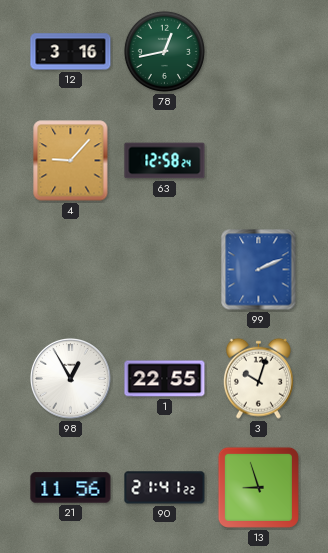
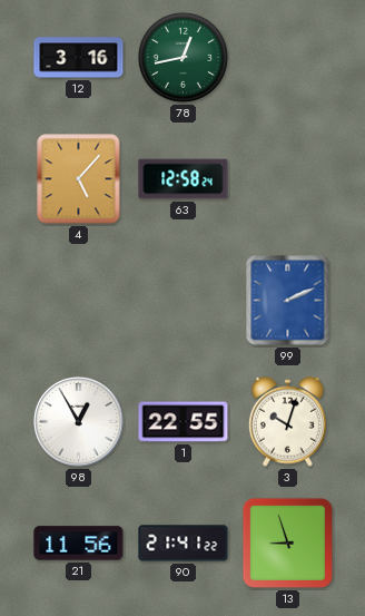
4: 9:07 -> 5:07
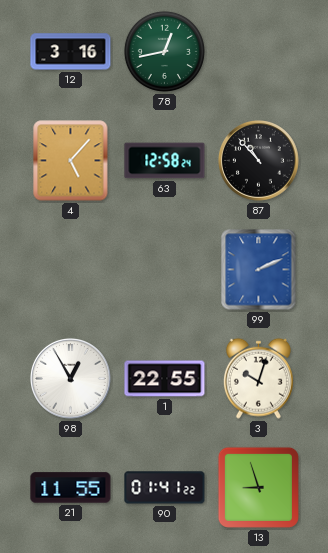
87: none -> 10:53
21: 11:56 -> 11:55
90: 21:41 -> 01:41
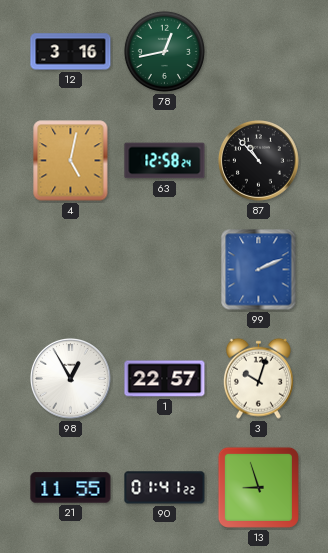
4: 5:07 -> 5:02
1: 22:55 -> 22:57
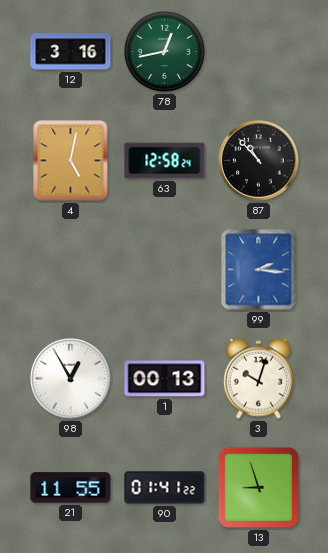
99: 2:11 -> 2:16
1: 22:57 -> 00:13
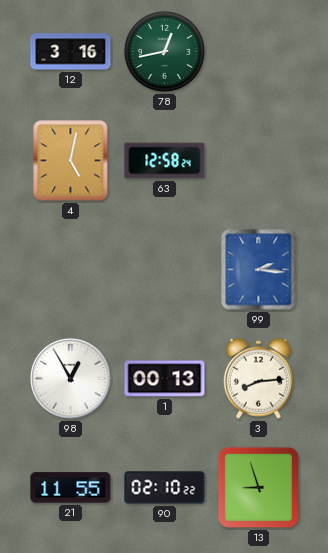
87: 10:53 -> none
3: 10:03 -> 8:14
90: 01:41 -> 02:10
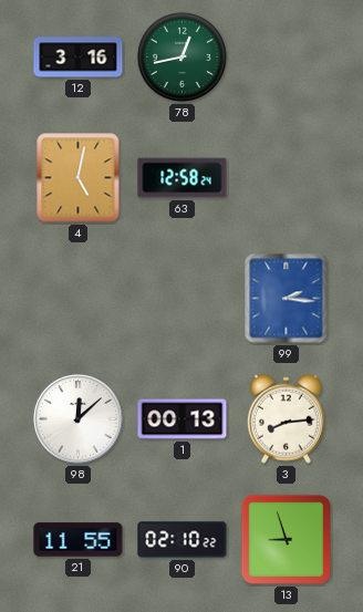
98: 12:55 -> 12:08
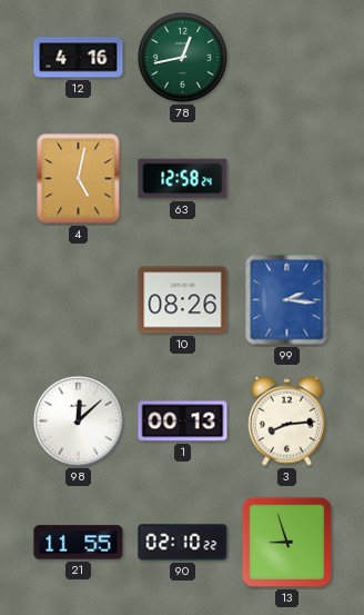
12: 3:16 -> 4:16
10: none -> 08:26
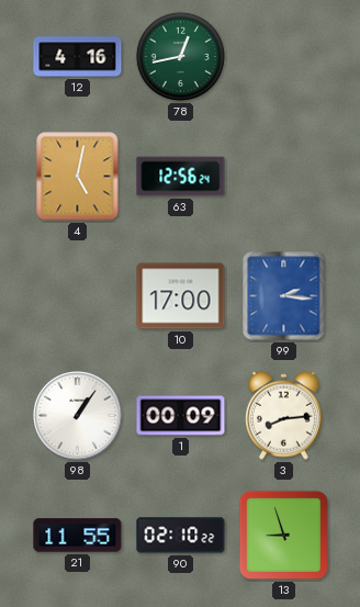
63: 12:58 -> 12:56
10: 08:26 -> 17:00
98: 12:08 -> 1:06
1: 00:13 -> 00:09
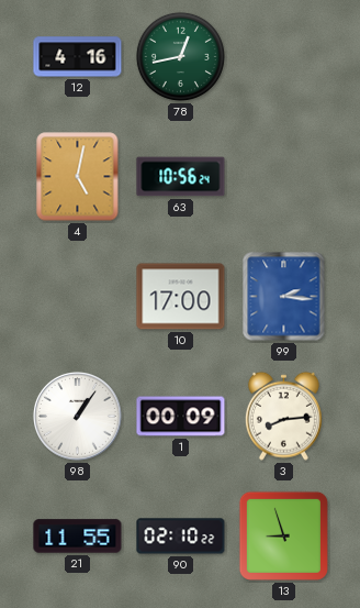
63: 12:56 -> 10:56
